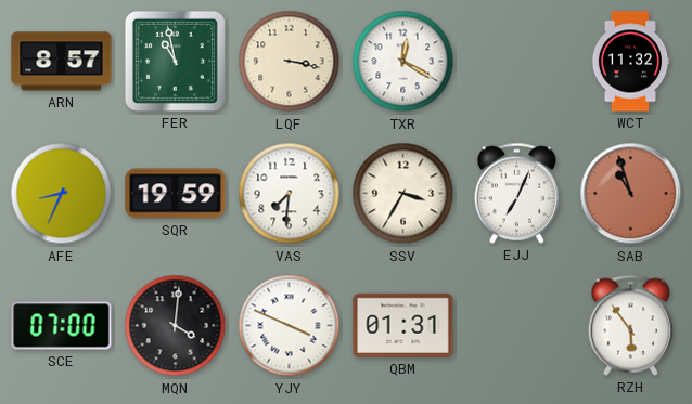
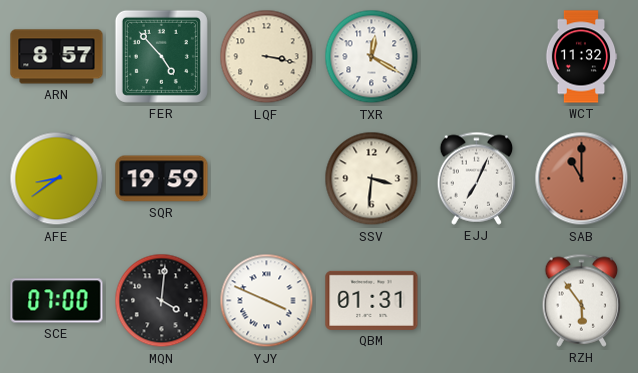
FER: 10:58 -> 4:53
AFE: 8:34 -> 8:39
VAS: 7:31 -> none
SSV: 3:35 -> 3:31
SAB: 10:57 -> 11:00
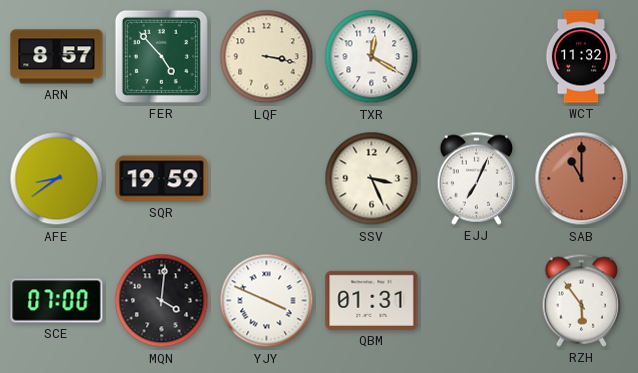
SSV: 3:31 -> 3:26
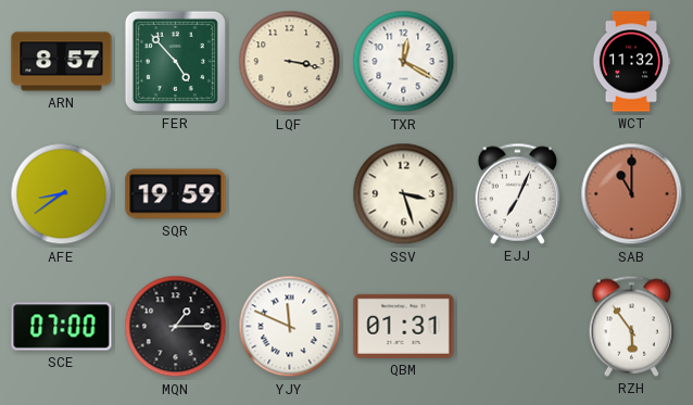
SSV: 3:26 -> 3:27
MQN: 4:01 -> 1:15
YJY: 3:49 -> 11:49
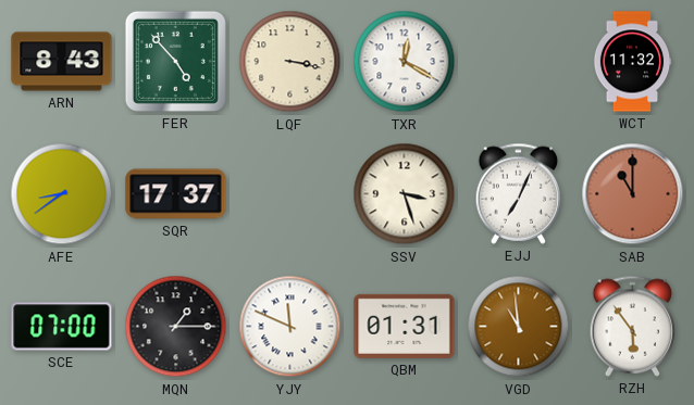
ARN: 8:57 -> 8:43
SQR: 19:59 -> 17:37
VGD: none -> 10:59
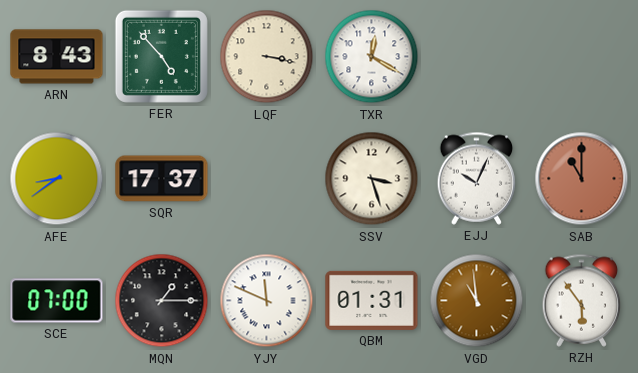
WCT: 11:32 -> none
EJJ: 7:04 -> 10:04
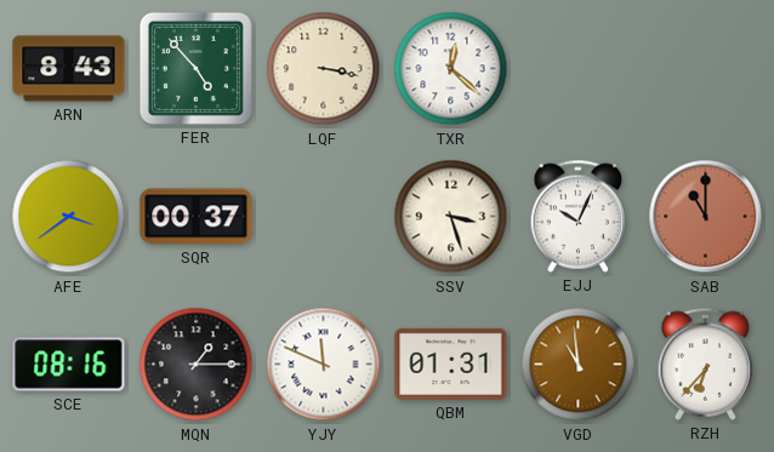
TXR: 12:20 -> 12:22
AFE: 8:39 -> 3:39
SQR: 17:37 -> 00:37
SCE: 07:00 -> 08:16
RZH: 5:54 -> 6:37
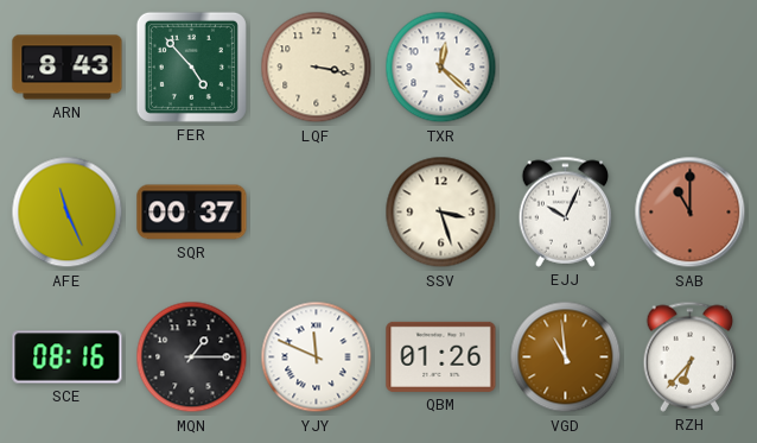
AFE: 3:39 -> 11:26
QBM: 01:31 -> 01:26
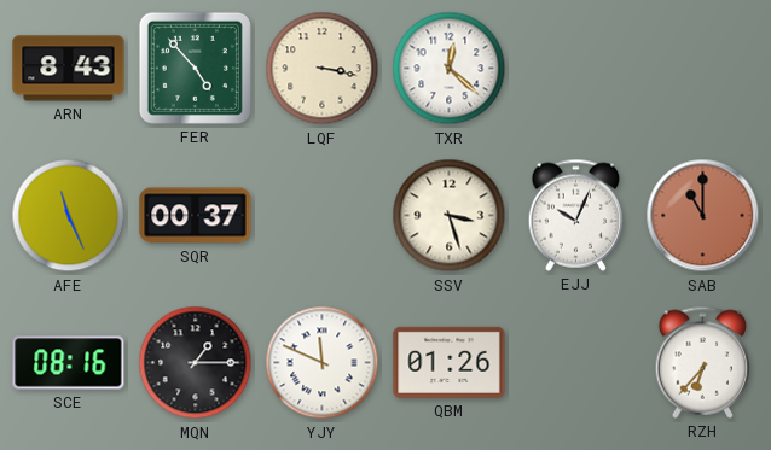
VGD: 10:59 -> none
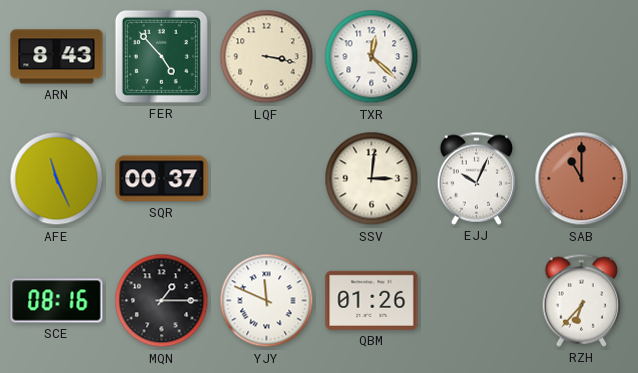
SSV: 3:27 -> 3:01
